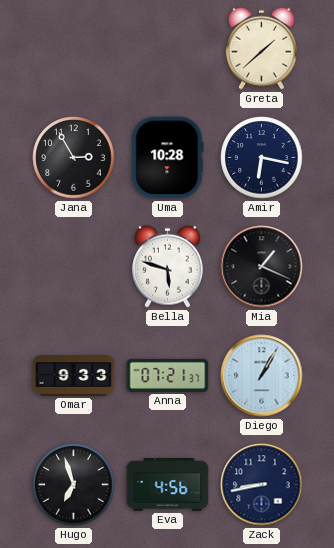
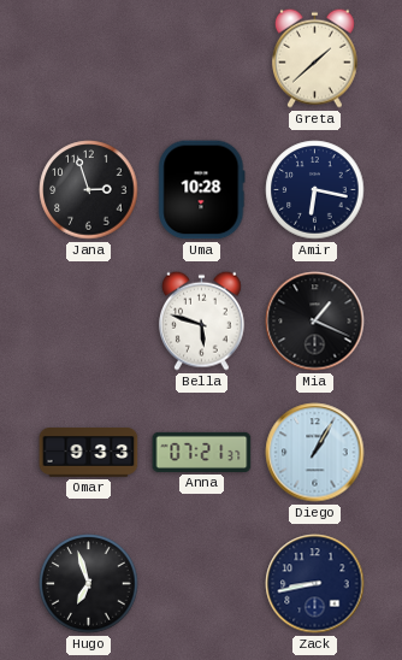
Jana: 2:55 -> 2:57
Eva: 4:56 -> none
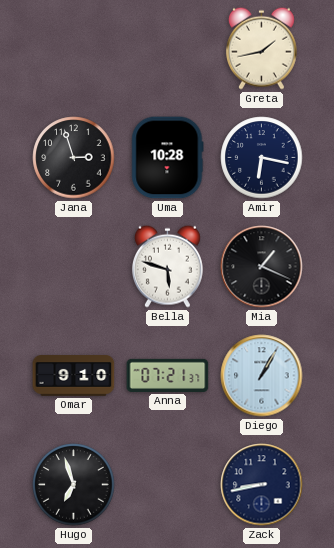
Greta: 1:38 -> 1:43
Omar: 9:33 -> 9:10
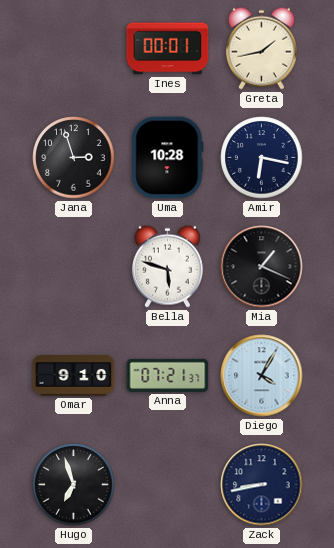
Ines: none -> 00:01
Diego: 1:05 -> 4:05
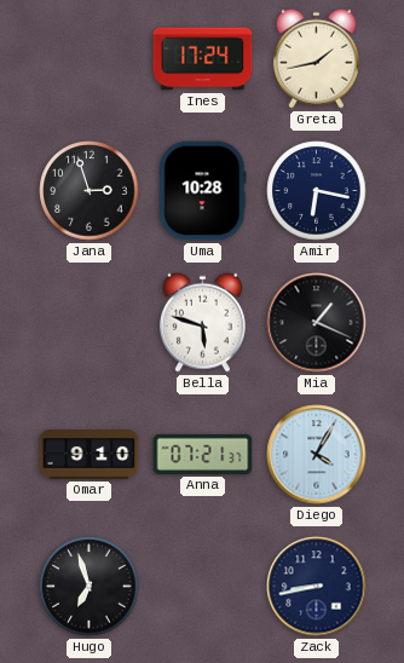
Ines: 00:01 -> 17:24
